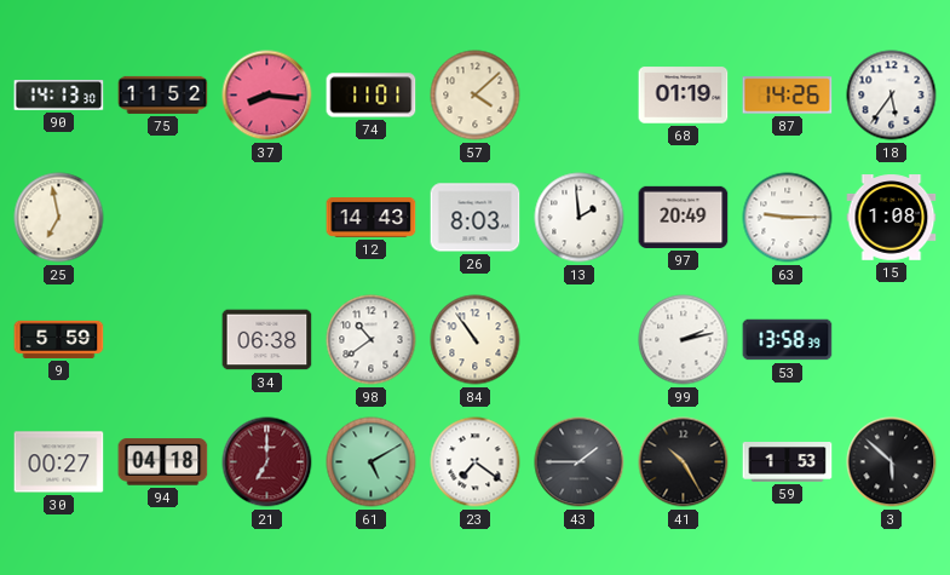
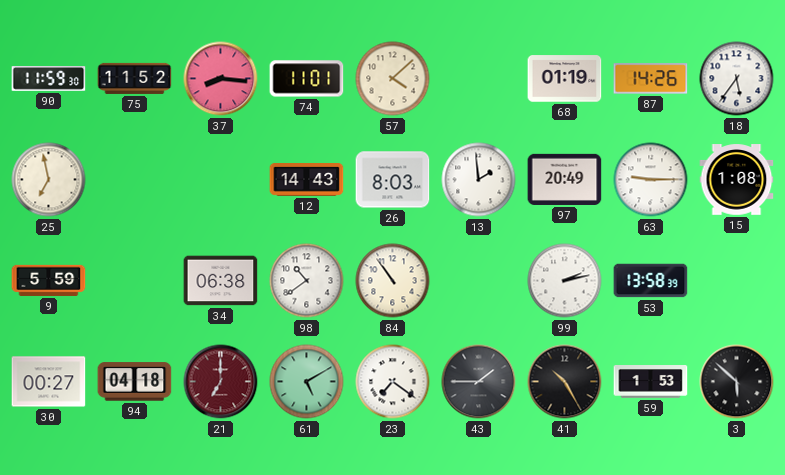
90: 14:13 -> 11:59
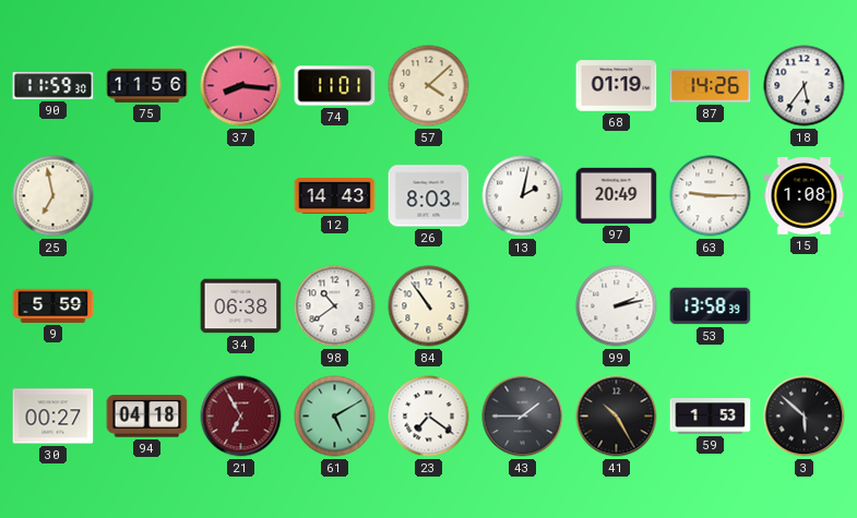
75: 11:52 -> 11:56
13: 1:59 -> 2:02
21: 7:00 -> 6:55
